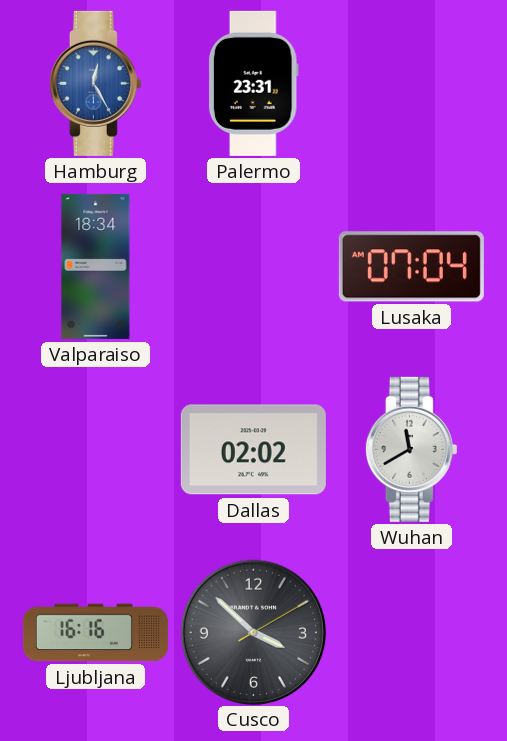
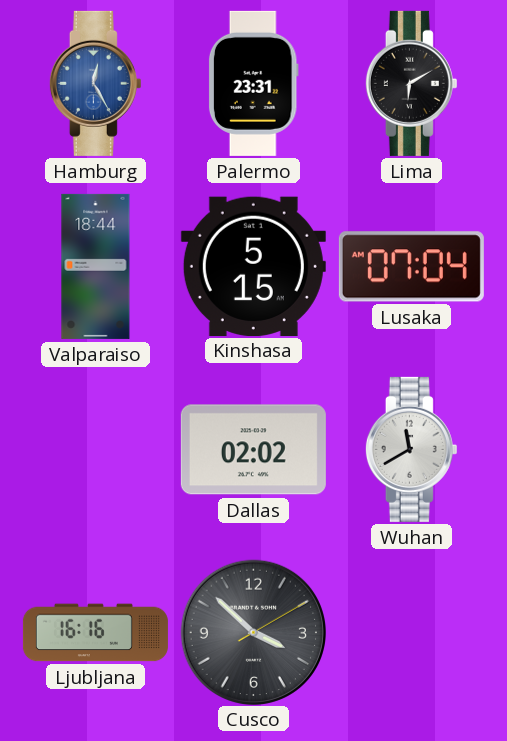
Lima: none -> 6:10
Valparaiso: 18:34 -> 18:44
Kinshasa: none -> 5:15
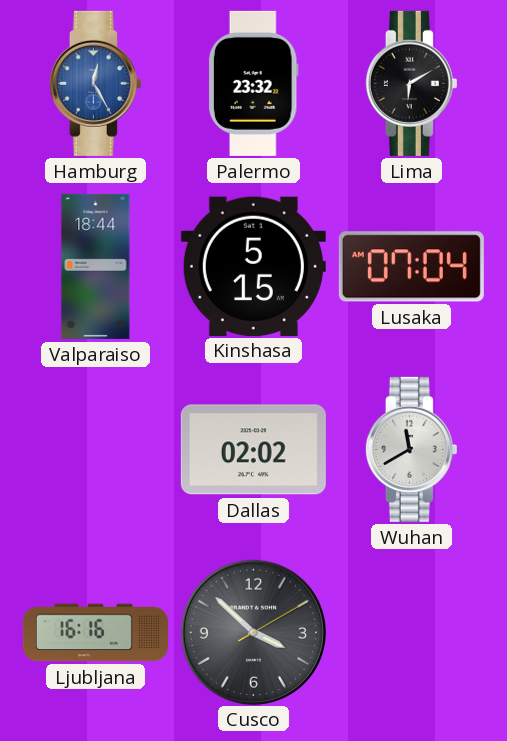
Palermo: 23:31 -> 23:32
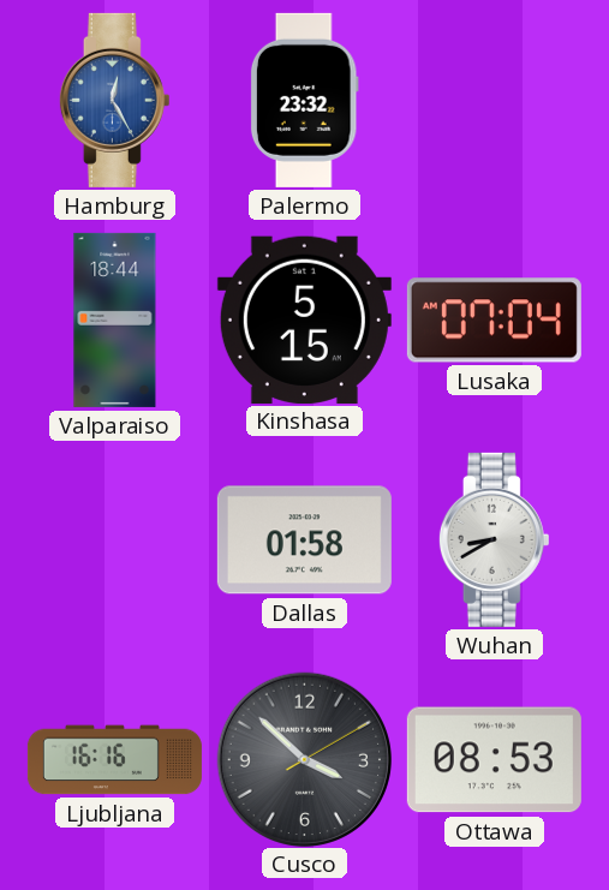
Lima: 6:10 -> none
Dallas: 02:02 -> 01:58
Wuhan: 11:40 -> 8:40
Ottawa: none -> 08:53
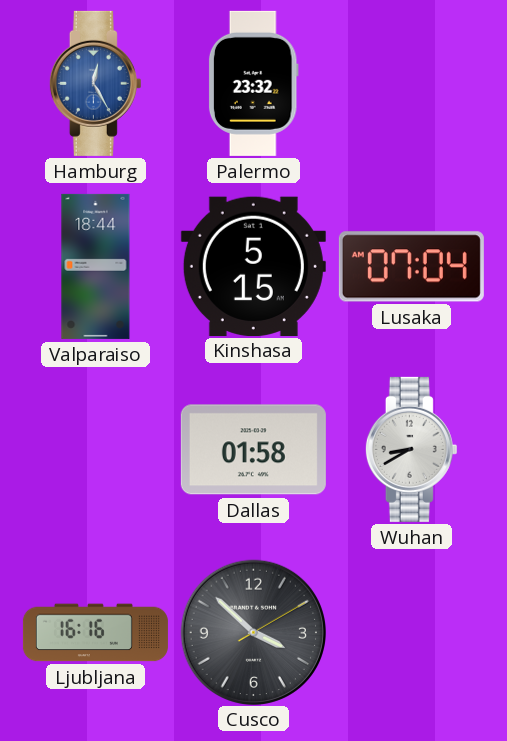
Ottawa: 08:53 -> none
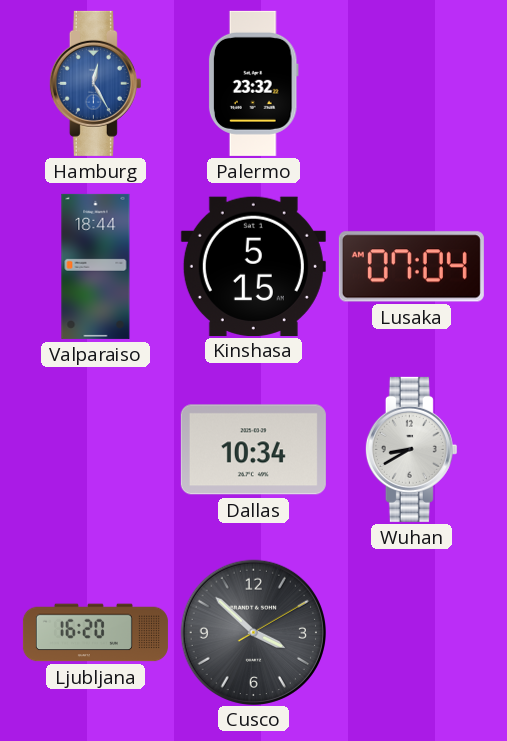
Dallas: 01:58 -> 10:34
Ljubljana: 16:16 -> 16:20
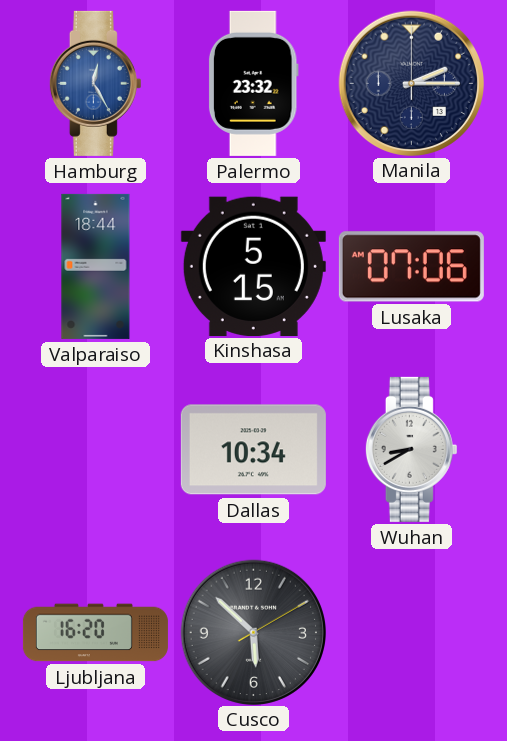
Manila: none -> 2:15
Lusaka: 07:04 -> 07:06
Cusco: 3:52 -> 5:52
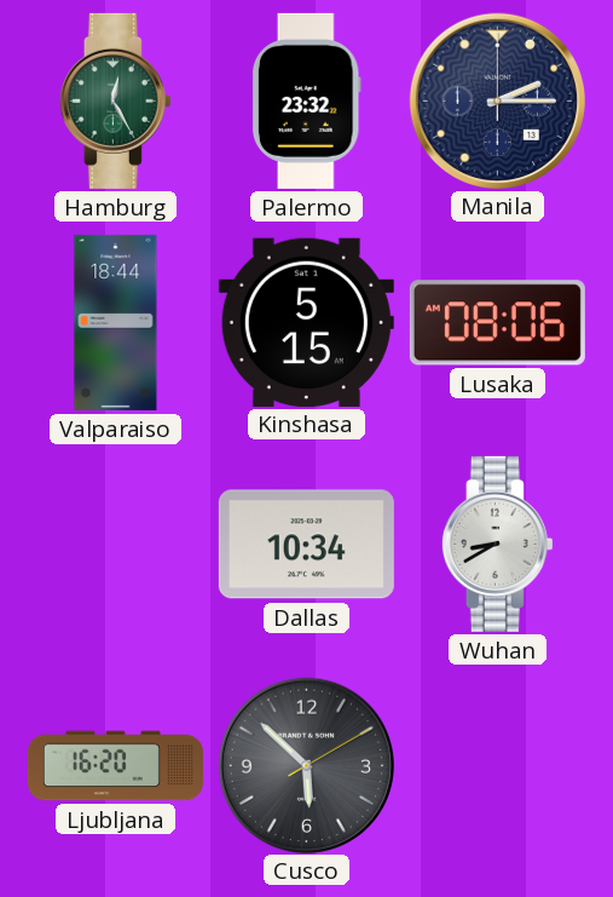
Hamburg dial: blue -> green
Lusaka: 07:06 -> 08:06
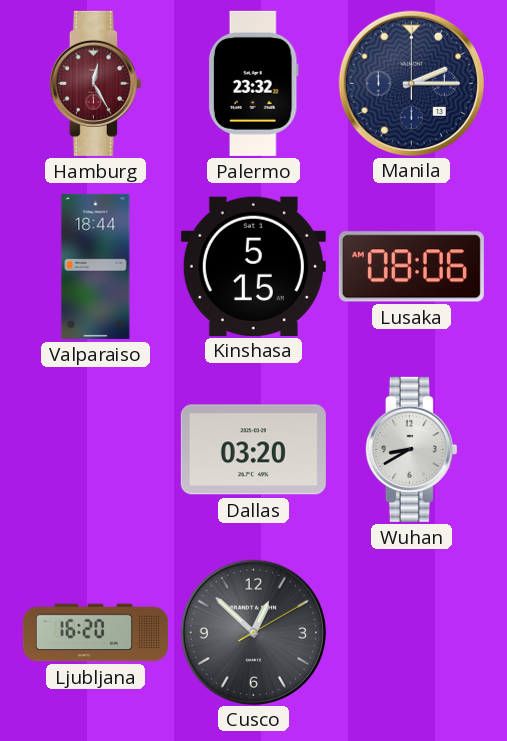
Hamburg dial: green -> burgundy
Dallas: 10:34 -> 03:20
Cusco: 5:52 -> 12:52
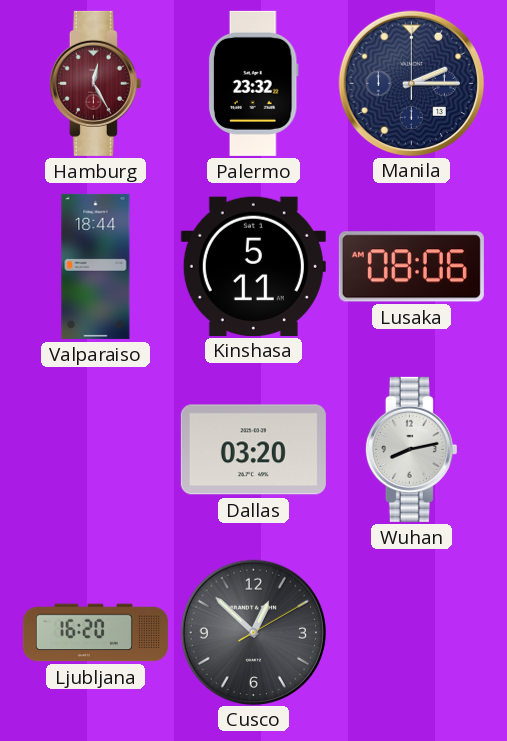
Kinshasa: 5:15 -> 5:11
Wuhan: 8:40 -> 8:13
